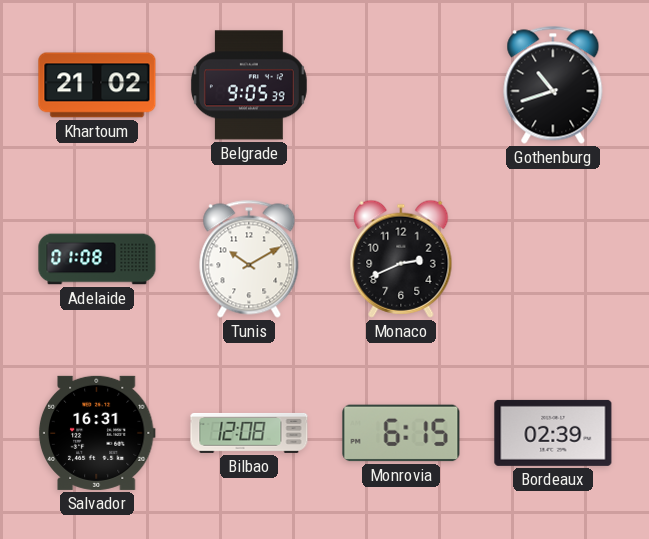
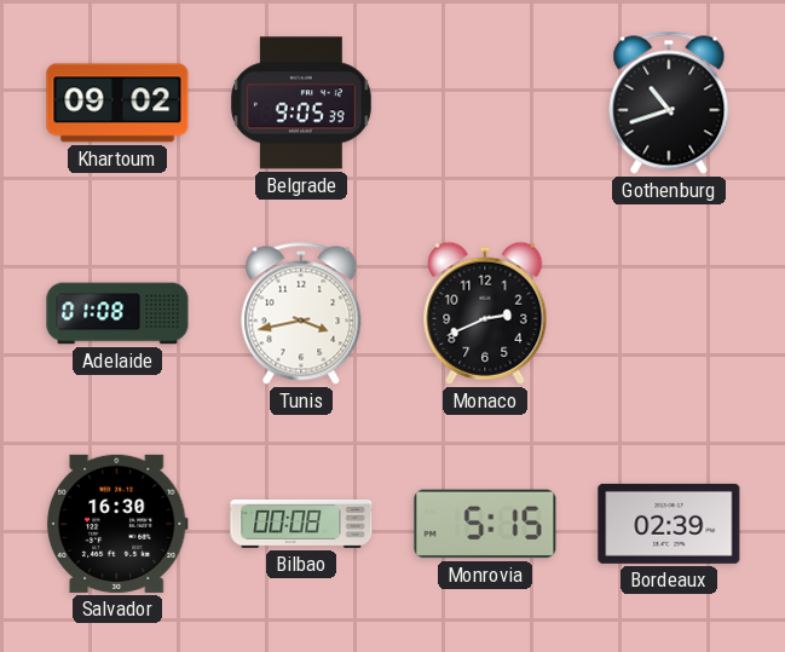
Khartoum: 21:02 -> 09:02
Tunis: 10:10 -> 3:43
Salvador: 16:31 -> 16:30
Bilbao: 12:08 -> 00:08
Monrovia: 6:15 -> 5:15
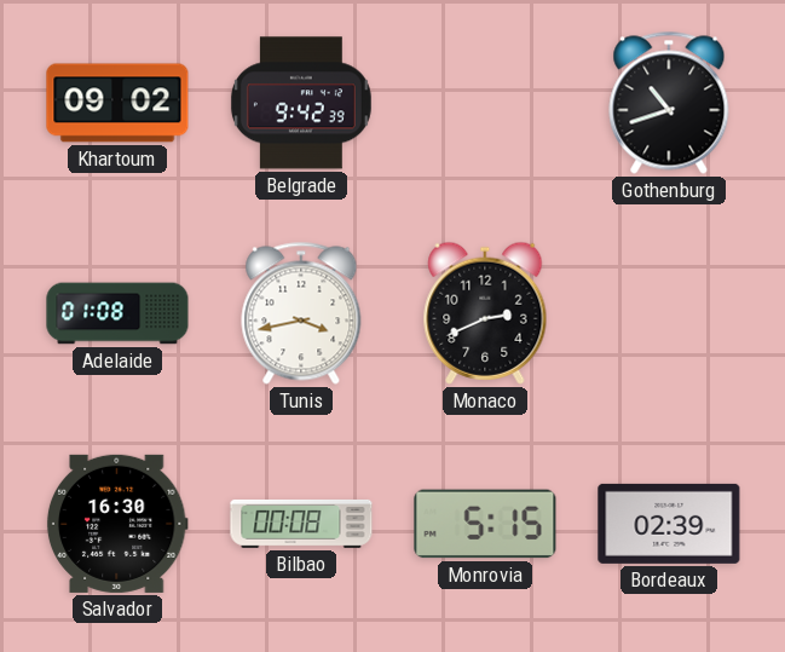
Belgrade: 9:05 -> 9:42
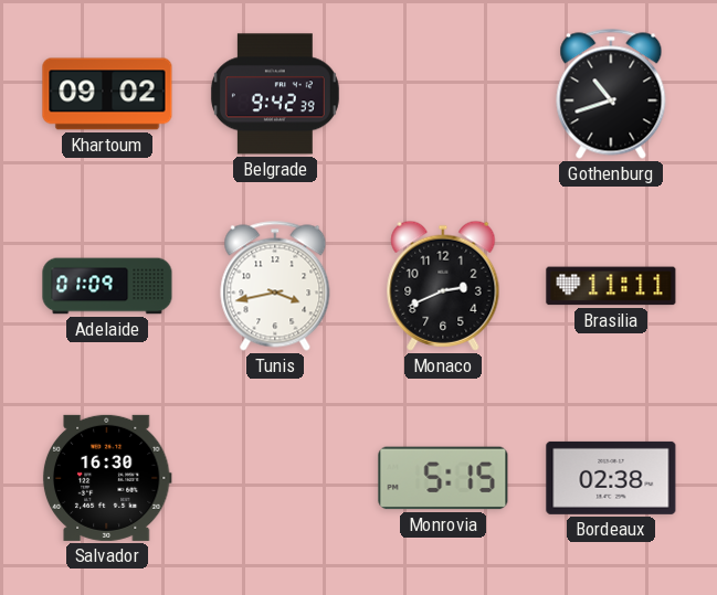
Adelaide: 01:08 -> 01:09
Brasilia: none -> 11:11
Bilbao: 00:08 -> none
Bordeaux: 02:39 -> 02:38
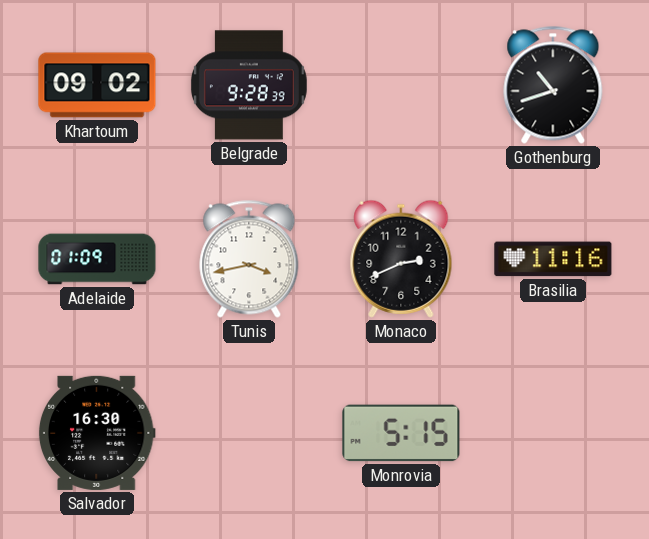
Belgrade: 9:42 -> 9:28
Brasilia: 11:11 -> 11:16
Bordeaux: 02:38 -> none
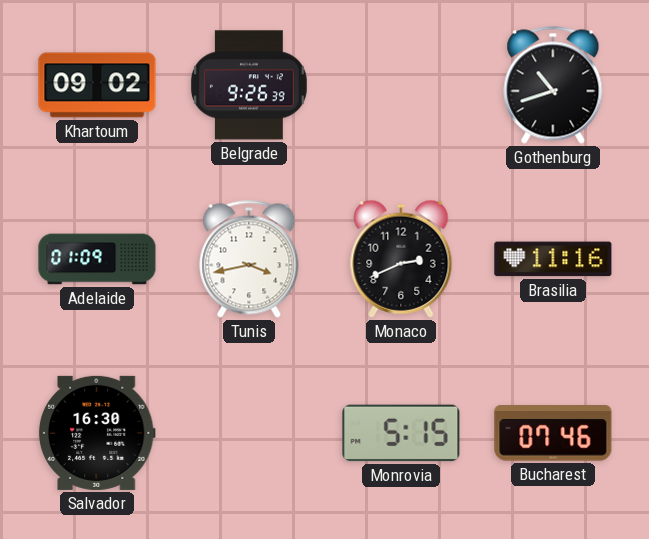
Belgrade: 9:28 -> 9:26
Bucharest: none -> 07:46
